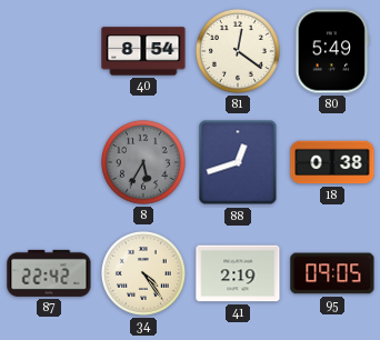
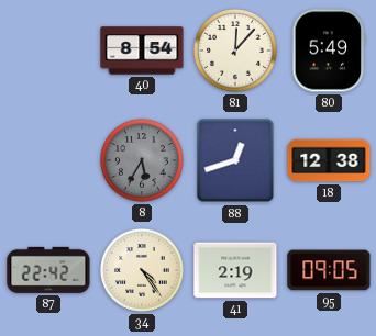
81: 12:21 -> 12:07
18: 0:38 -> 12:38
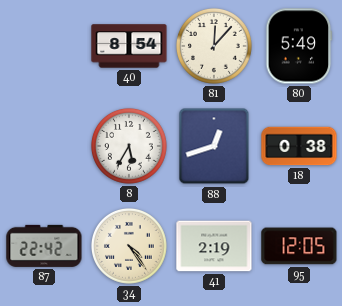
8 dial: grey -> white
18: 12:38 -> 0:38
95: 09:05 -> 12:05
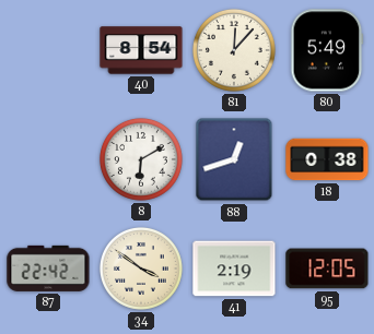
8: 5:35 -> 6:10
34: 4:24 -> 3:51
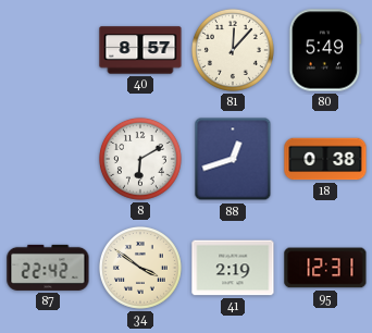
40: 8:54 -> 8:57
95: 12:05 -> 12:31
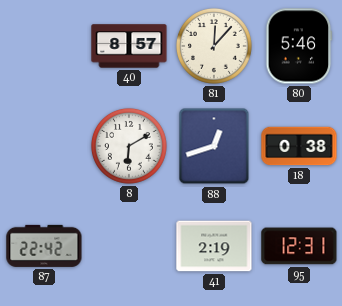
80: 5:49 -> 5:46
34: 3:51 -> none
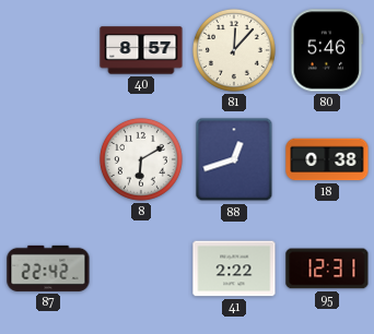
41: 2:19 -> 2:22
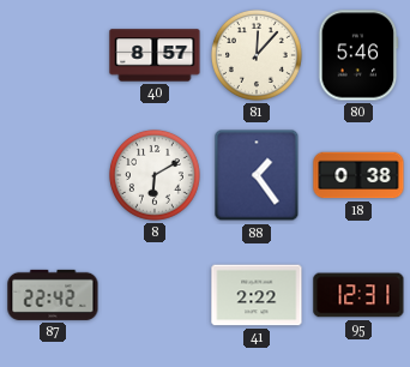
88: 12:42 -> 1:24
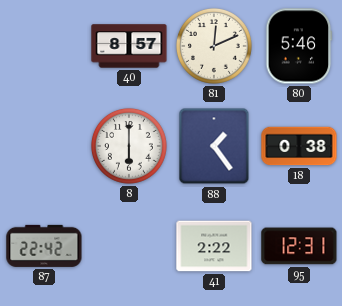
81: 12:07 -> 12:11
8: 6:10 -> 6:00
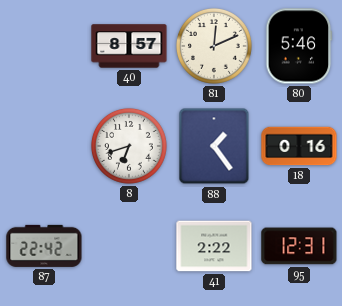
8: 6:00 -> 6:42
18: 0:38 -> 0:16
